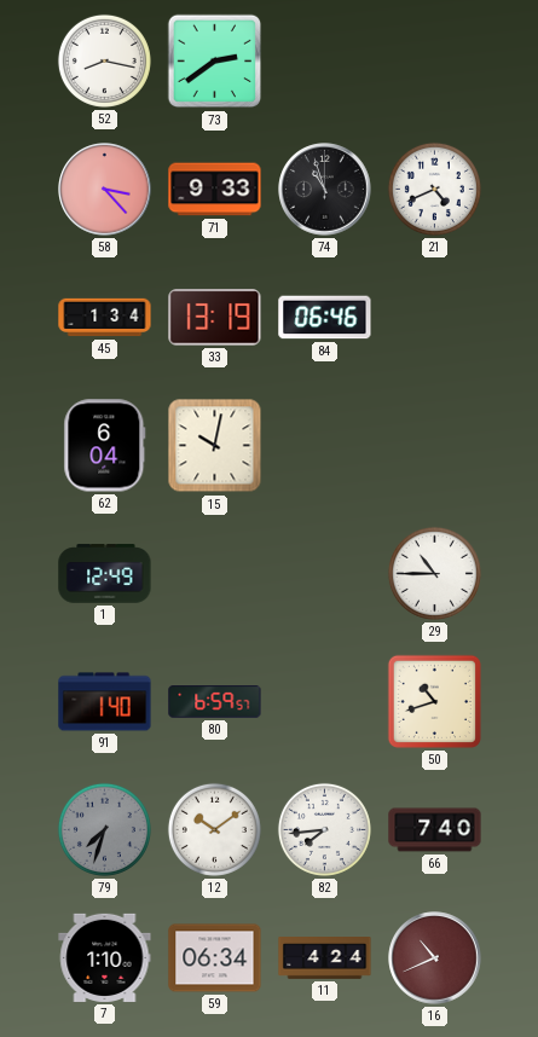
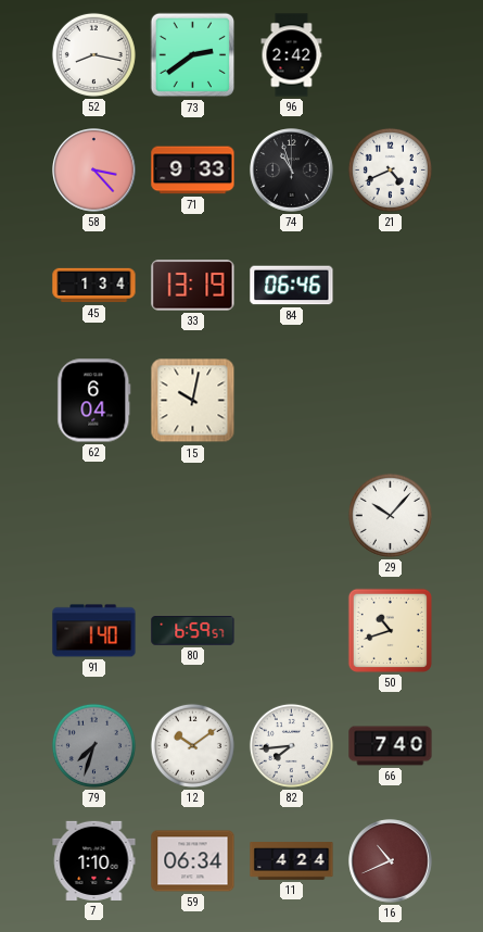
96: none -> 2:42
1: 12:49 -> none
29: 10:45 -> 10:07
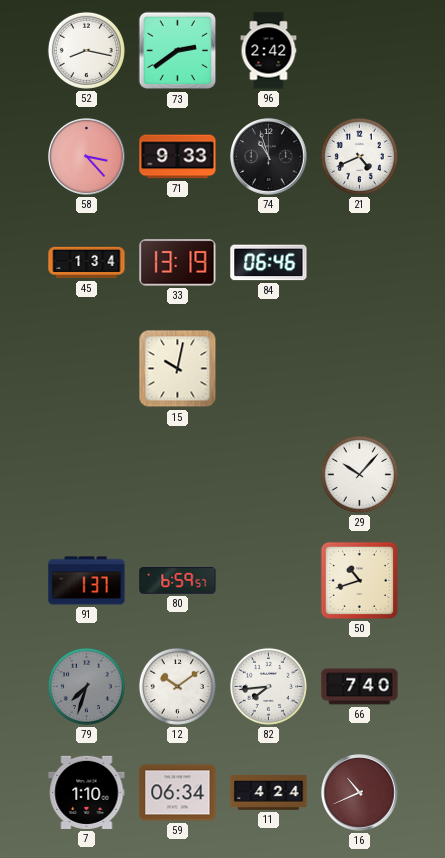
62: 6:04 -> none
91: 1:40 -> 1:37
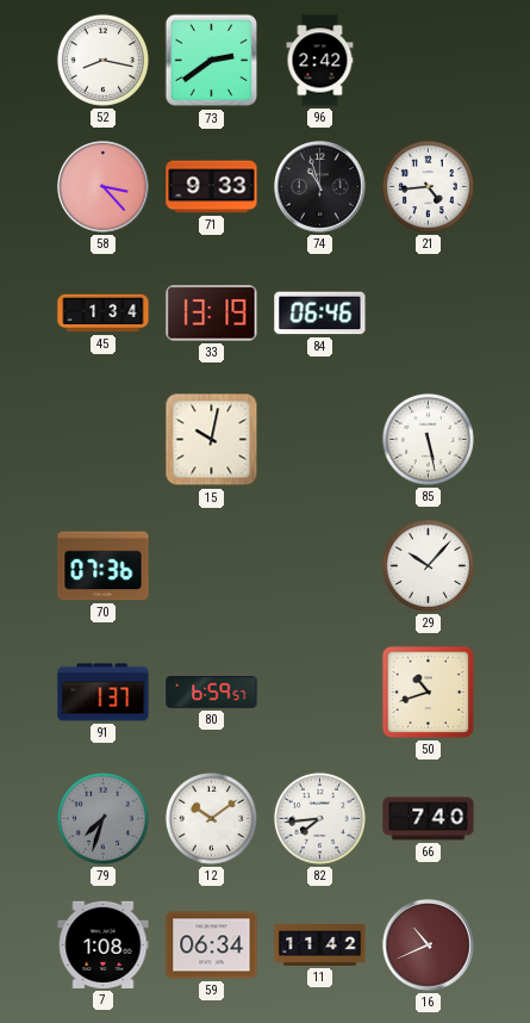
21: 4:41 -> 4:44
85: none -> 5:28
70: none -> 07:36
7: 1:10 -> 1:08
11: 4:24 -> 11:42
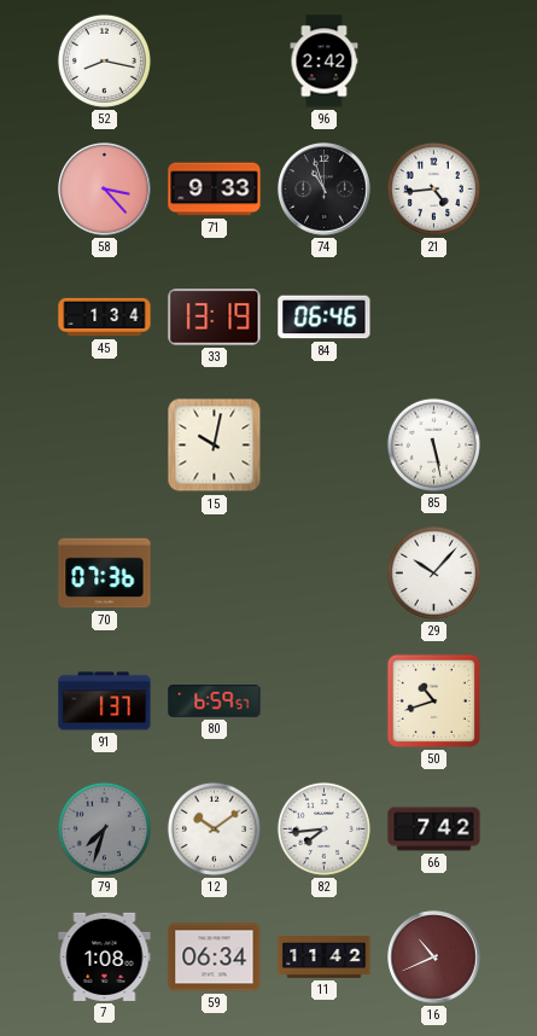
73: 2:39 -> none
66: 7:40 -> 7:42
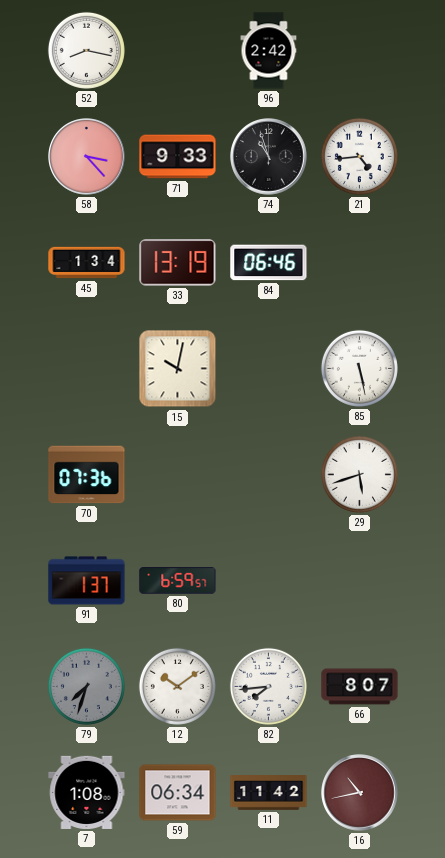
29: 10:07 -> 5:42
50: 10:42 -> none
66: 7:42 -> 8:07
16: 10:41 -> 10:43
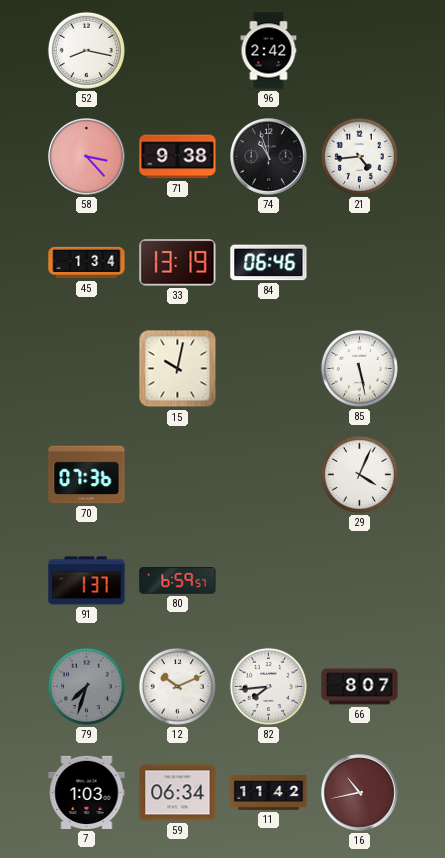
71: 9:33 -> 9:38
29: 5:42 -> 4:04
12: 10:09 -> 10:11
7: 1:08 -> 1:03
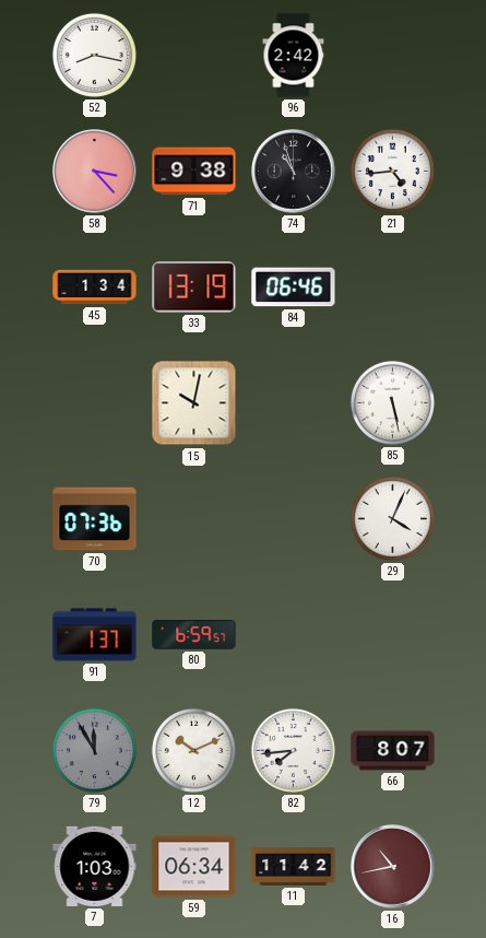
79: 7:33 -> 11:55
